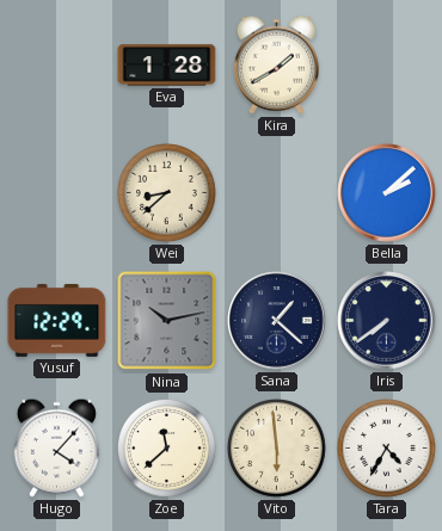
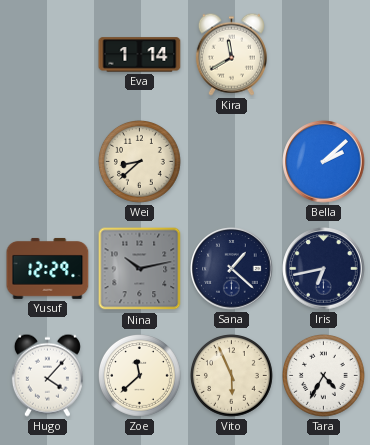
Eva: 1:28 -> 1:14
Kira: 1:40 -> 11:40
Iris: 7:39 -> 6:43
Vito: 5:59 -> 5:56
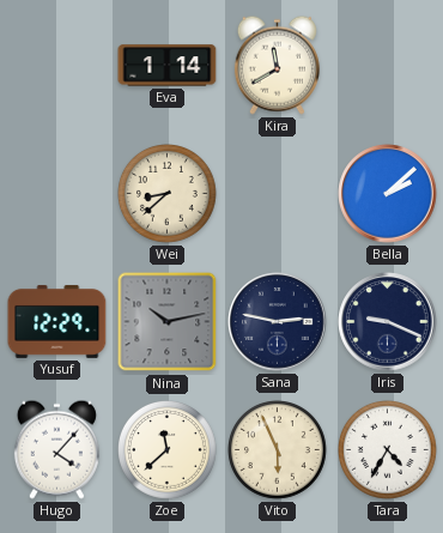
Sana: 1:22 -> 2:47
Iris: 6:43 -> 9:19
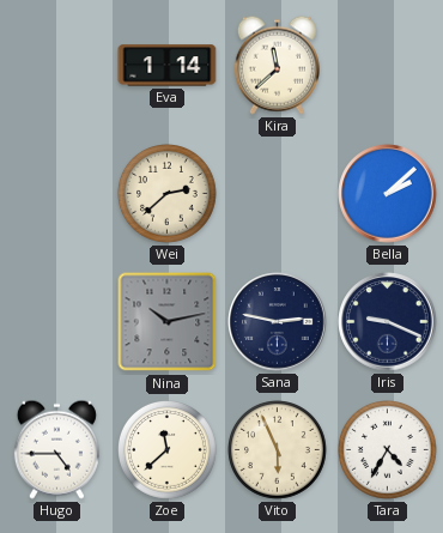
Kira: 11:40 -> 11:38
Wei: 8:38 -> 2:38
Yusuf: 12:29 -> none
Hugo: 4:07 -> 4:45
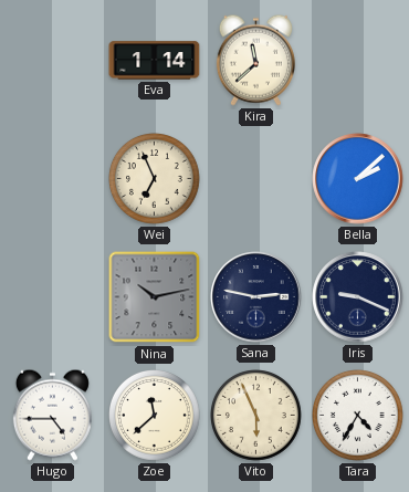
Wei: 2:38 -> 6:56
